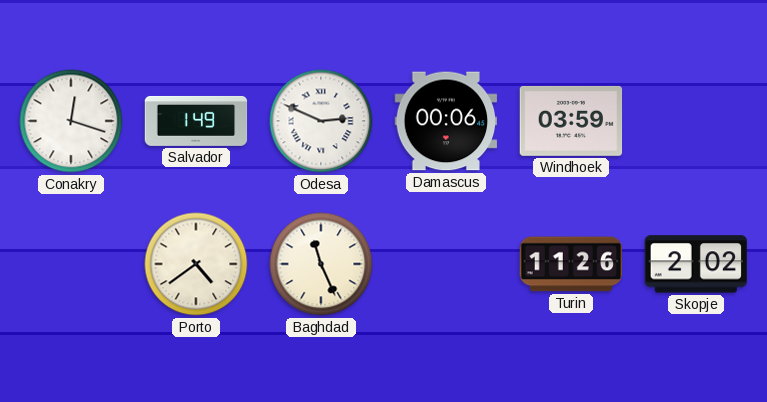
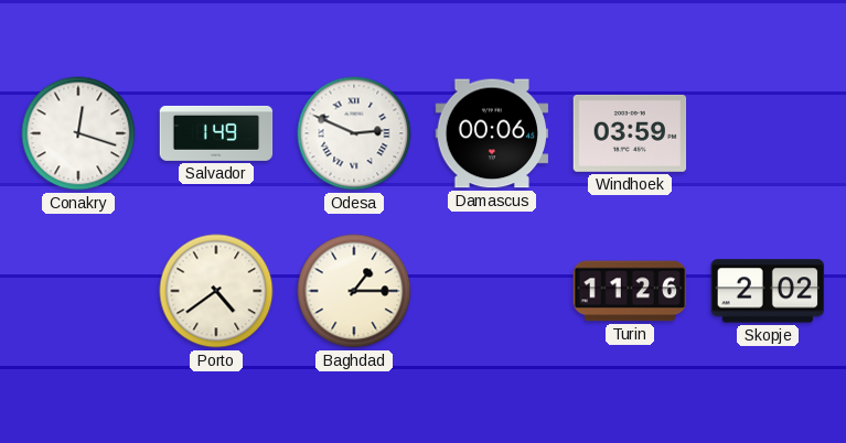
Baghdad: 11:26 -> 1:15
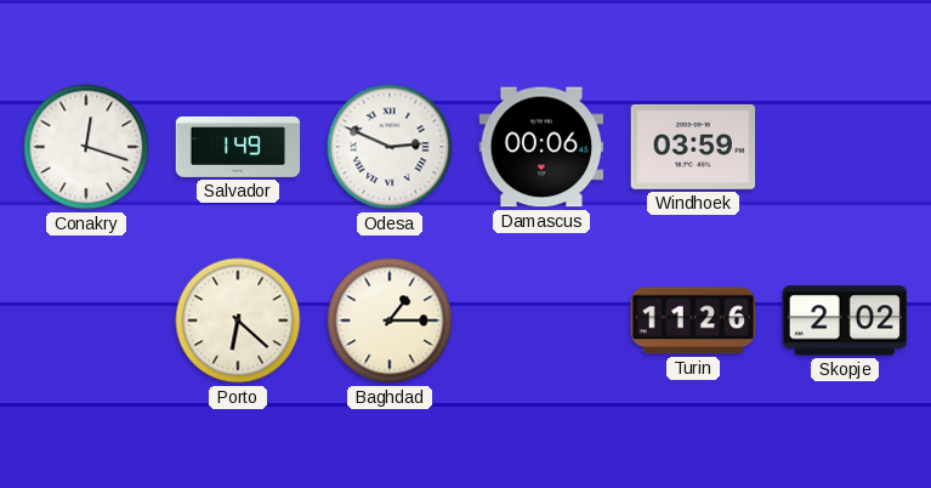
Porto: 4:39 -> 6:22
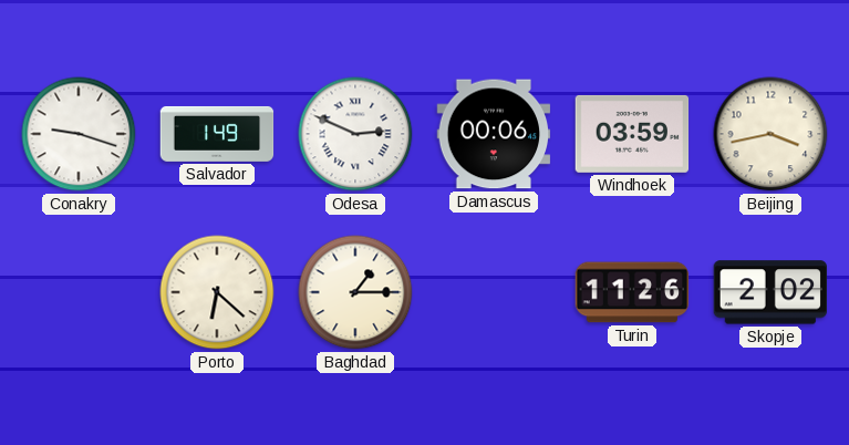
Conakry: 12:18 -> 9:18
Beijing: none -> 3:43
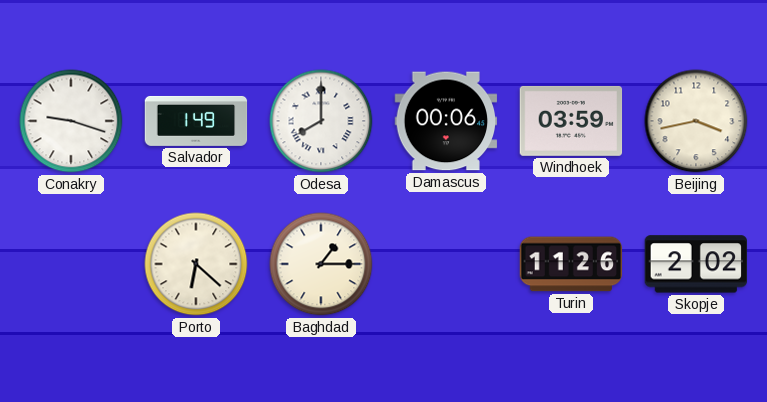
Odesa: 2:49 -> 8:00
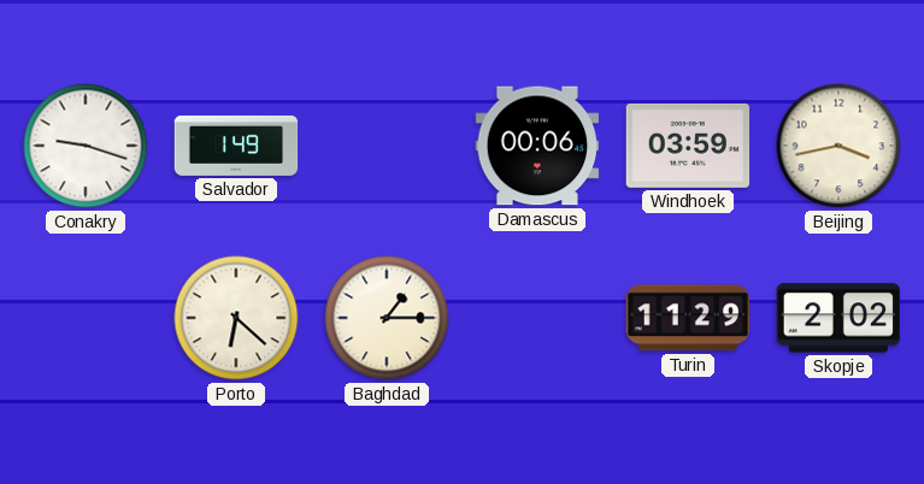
Odesa: 8:00 -> none
Turin: 11:26 -> 11:29
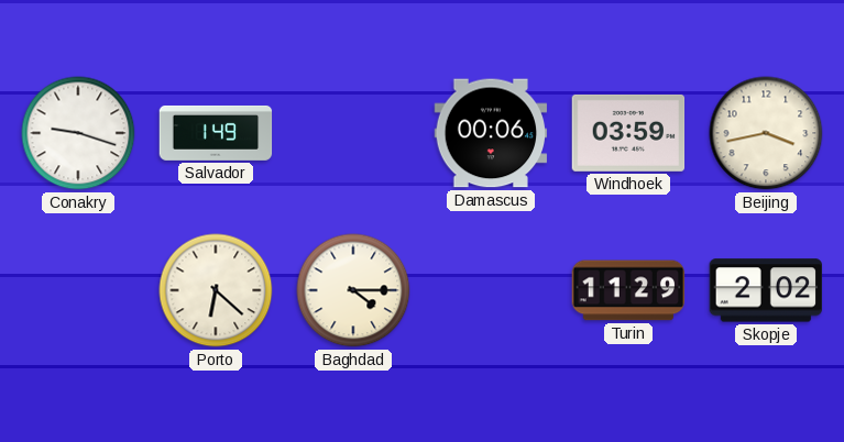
Baghdad: 1:15 -> 4:15
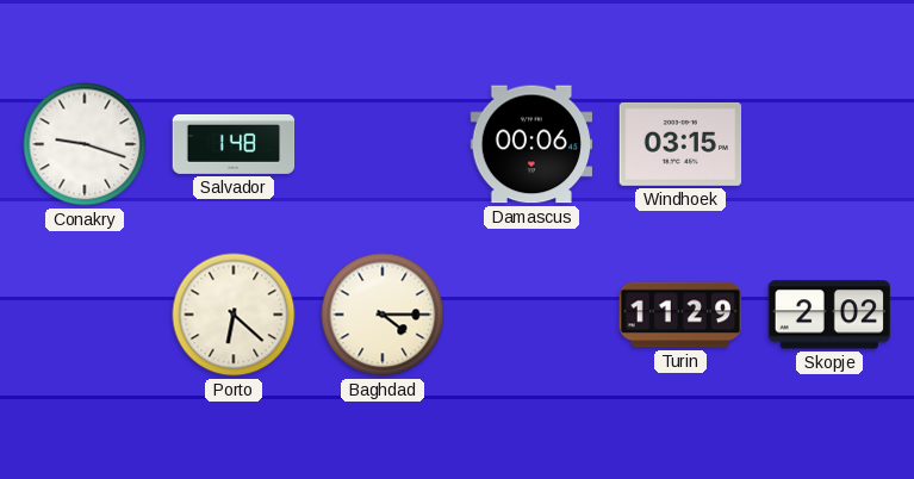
Salvador: 1:49 -> 1:48
Windhoek: 03:59 -> 03:15
Beijing: 3:43 -> none
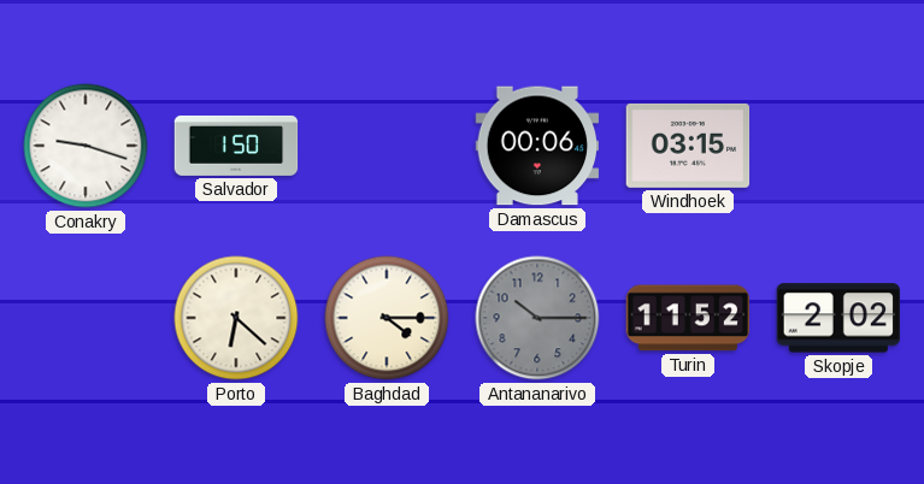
Salvador: 1:48 -> 1:50
Antananarivo: none -> 10:15
Turin: 11:29 -> 11:52
